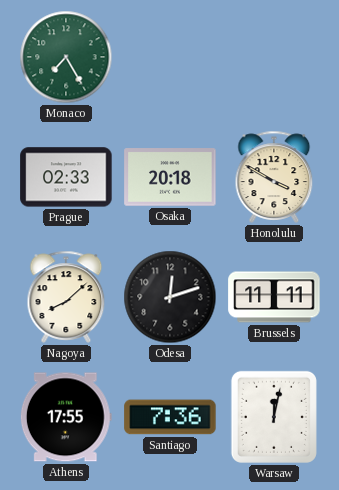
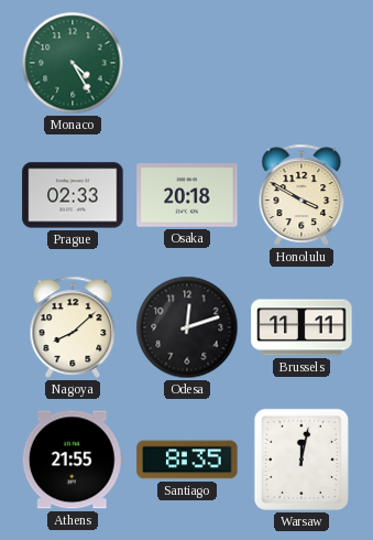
Monaco: 7:25 -> 4:25
Athens: 17:55 -> 21:55
Santiago: 7:36 -> 8:35
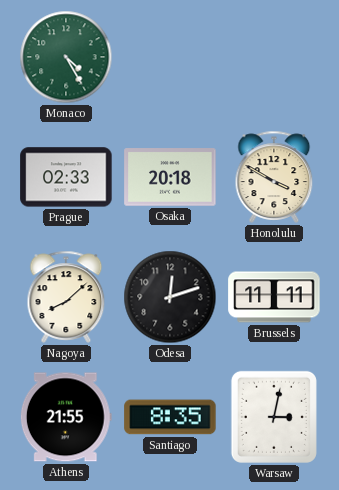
Warsaw: 12:02 -> 3:02
